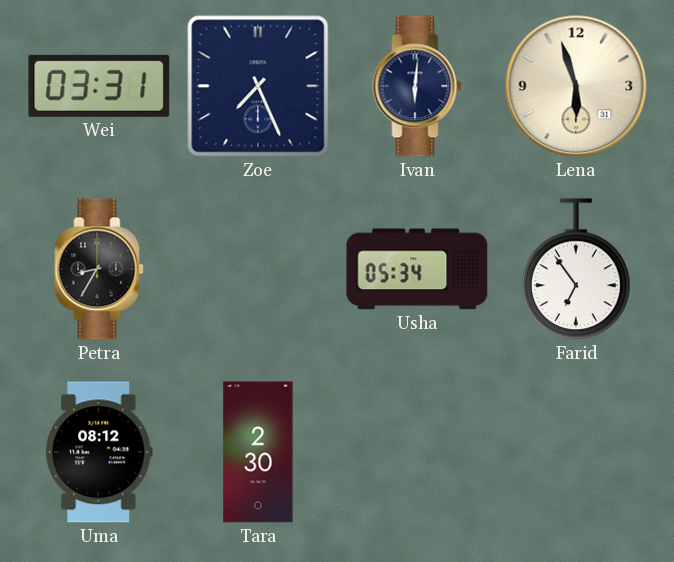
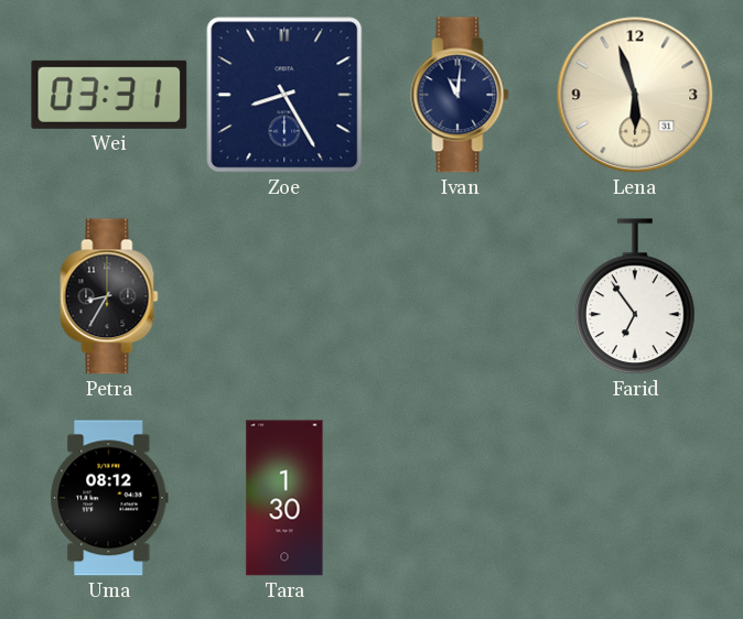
Zoe: 7:26 -> 8:25
Ivan: 6:01 -> 11:01
Usha: 05:34 -> none
Tara: 2:30 -> 1:30
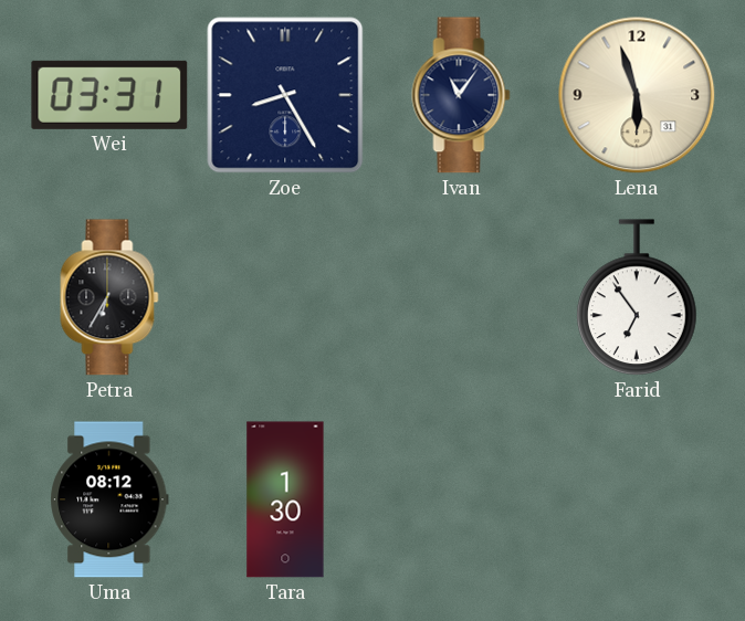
Ivan: 11:01 -> 11:06
Petra: 8:35 -> 6:35
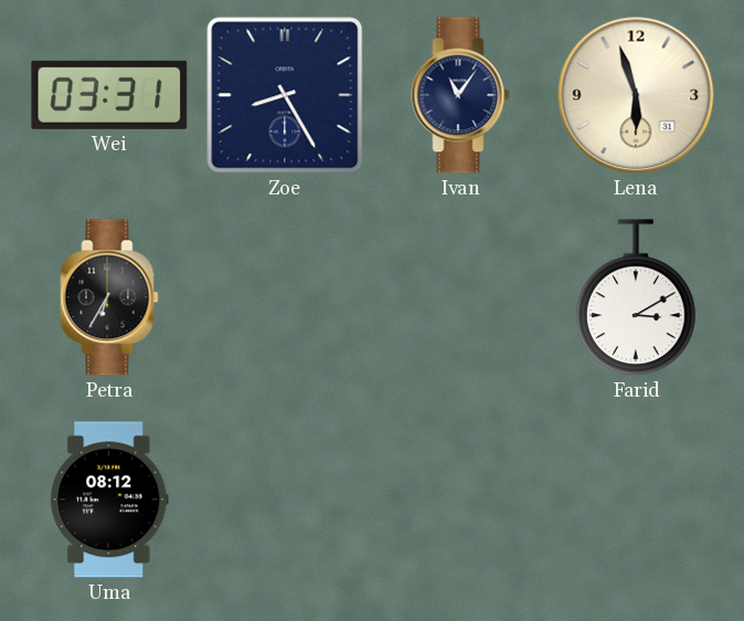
Farid: 6:54 -> 3:10
Tara: 1:30 -> none
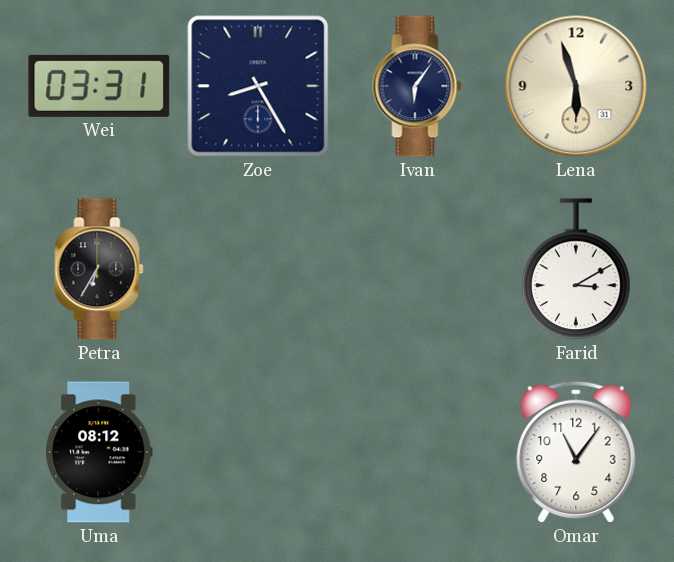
Ivan: 11:06 -> 6:06
Omar: none -> 11:06
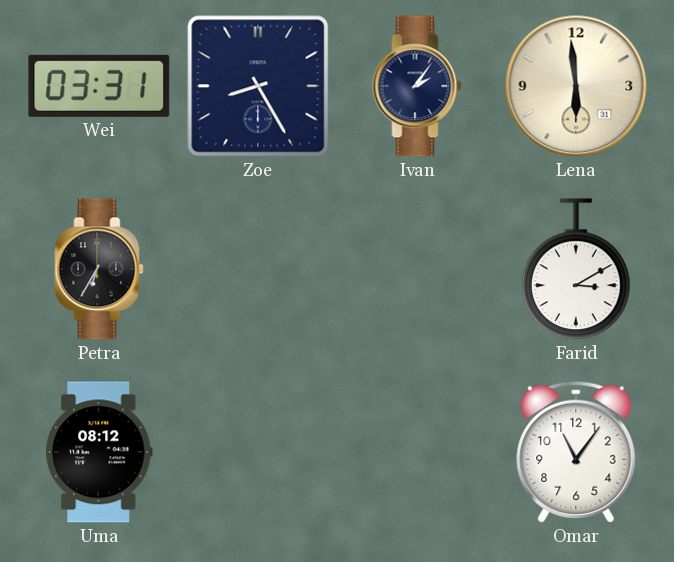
Ivan: 6:06 -> 2:06
Lena: 5:57 -> 5:59
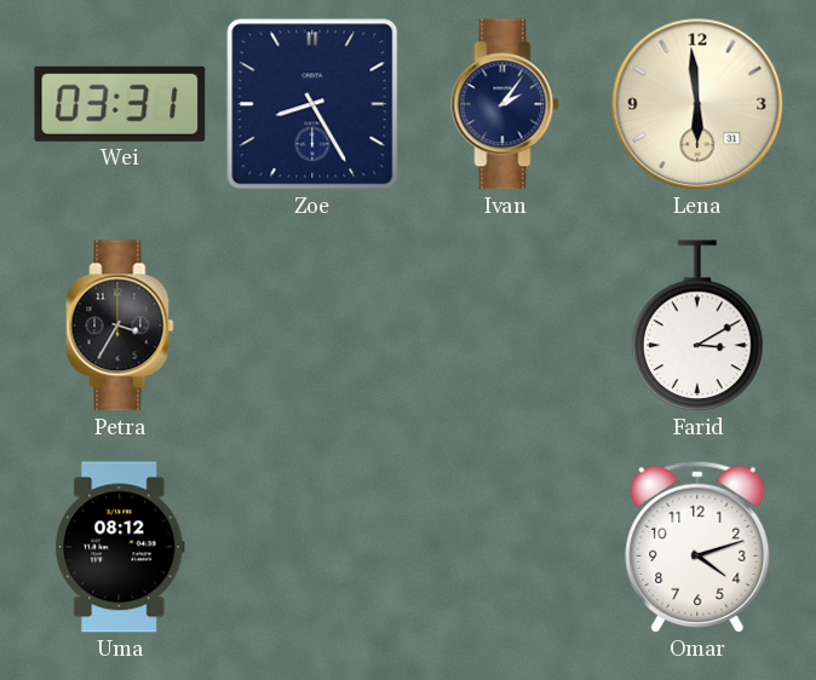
Petra: 6:35 -> 3:35
Omar: 11:06 -> 4:12
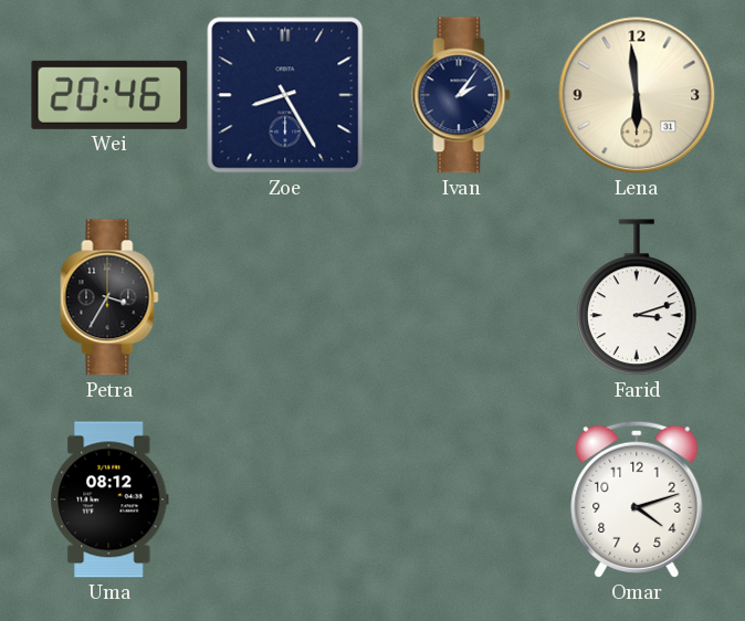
Wei: 03:31 -> 20:46
Farid: 3:10 -> 3:12
